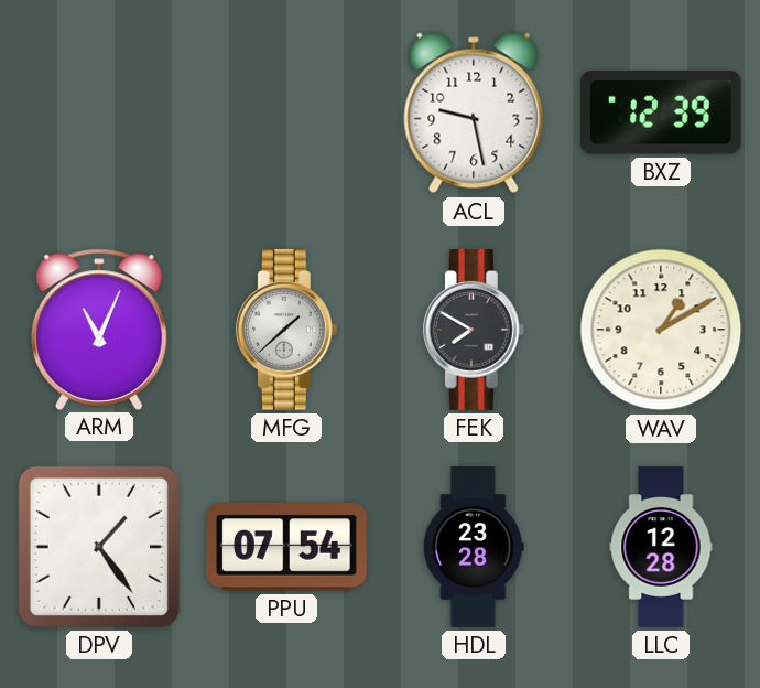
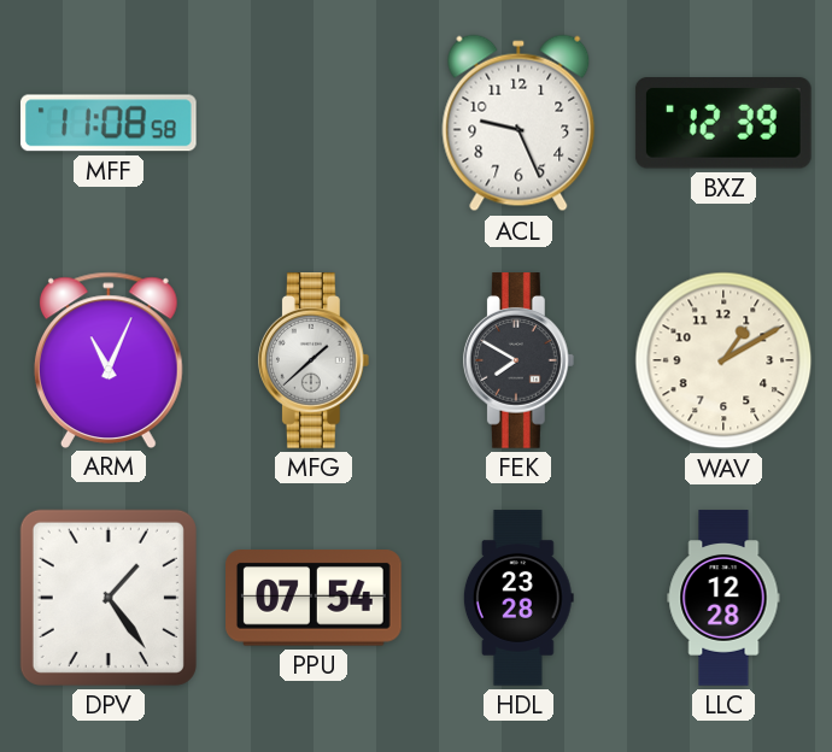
MFF: none -> 11:08
ACL: 9:28 -> 9:26
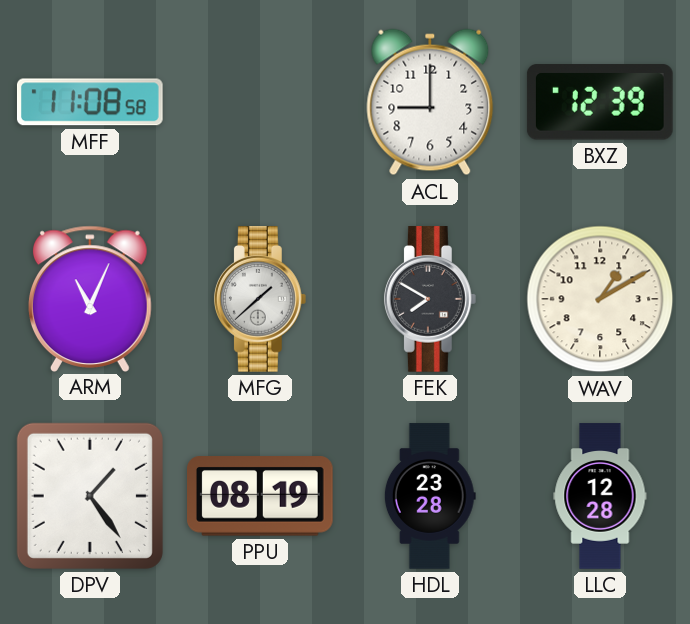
ACL: 9:26 -> 9:00
PPU: 07:54 -> 08:19
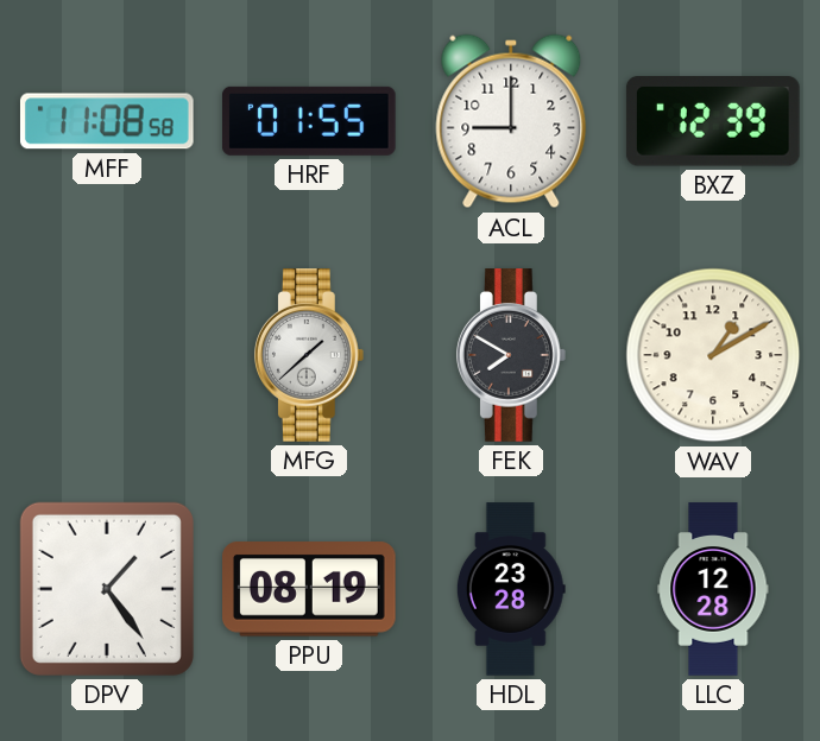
HRF: none -> 01:55
ARM: 11:04 -> none
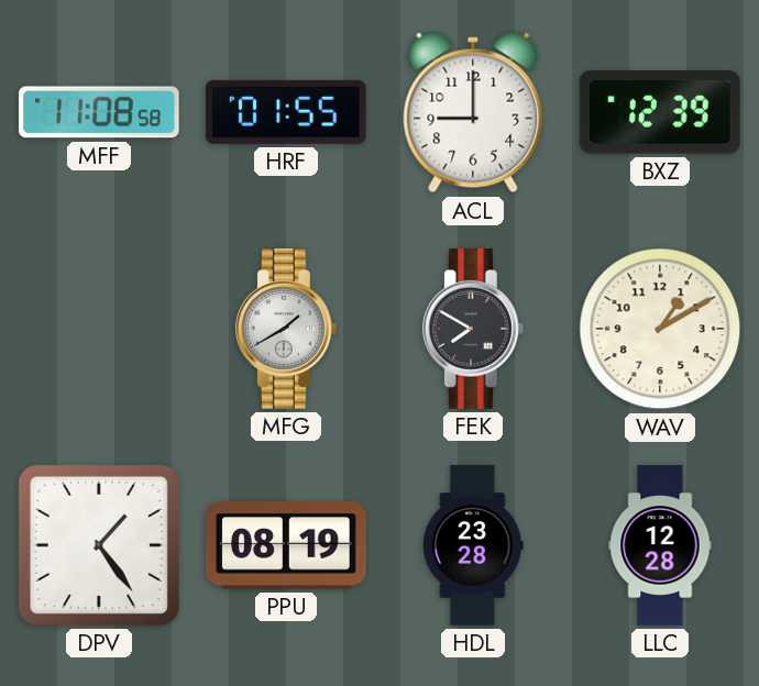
MFG: 1:38 -> 1:40
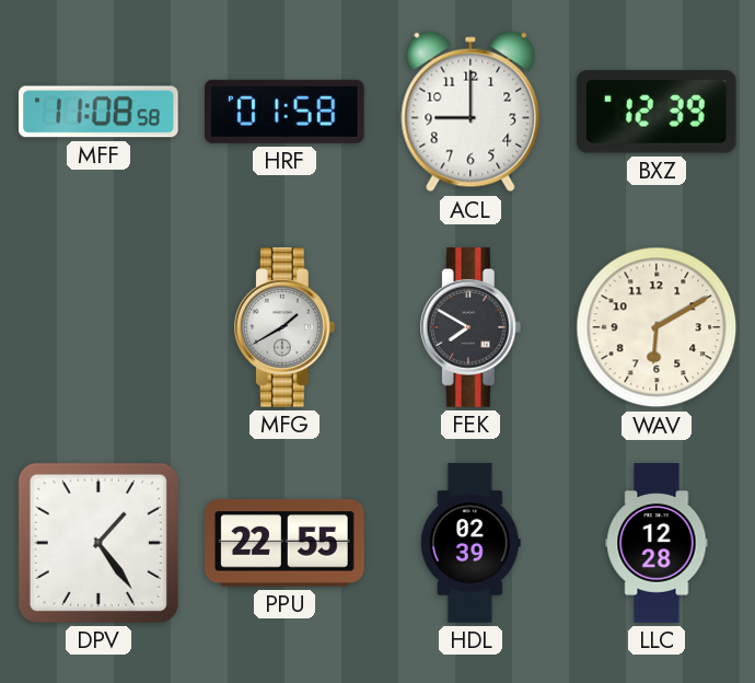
HRF: 01:55 -> 01:58
WAV: 1:10 -> 6:10
PPU: 08:19 -> 22:55
HDL: 23:28 -> 02:39
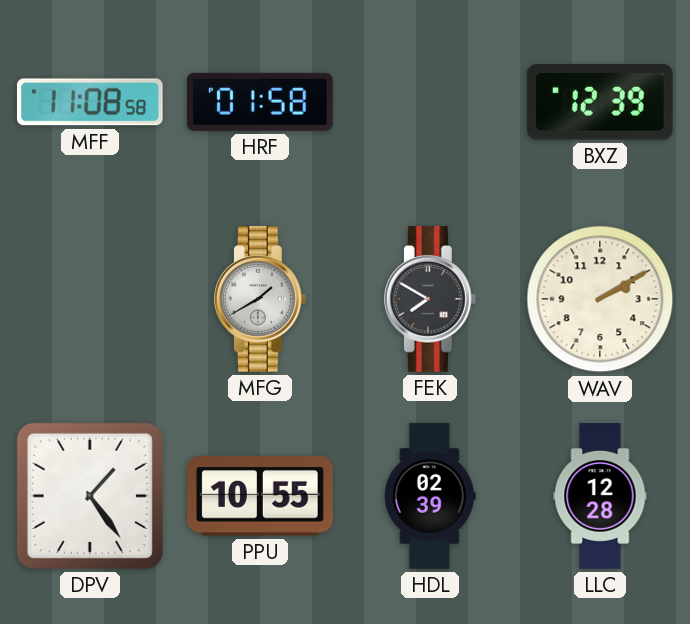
ACL: 9:00 -> none
WAV: 6:10 -> 2:10
PPU: 22:55 -> 10:55
